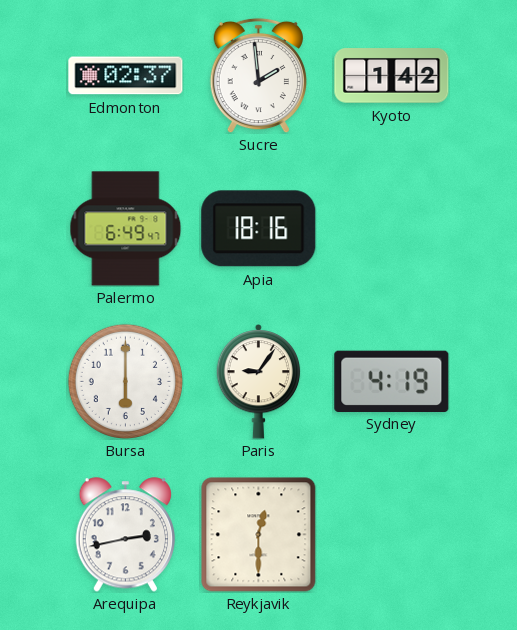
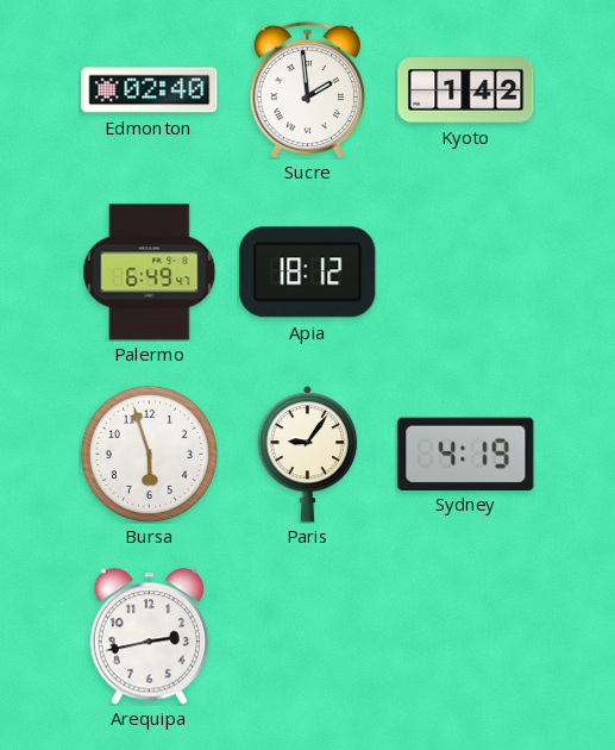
Edmonton: 02:37 -> 02:40
Apia: 18:16 -> 18:12
Bursa: 6:00 -> 5:57
Reykjavik: 12:30 -> none
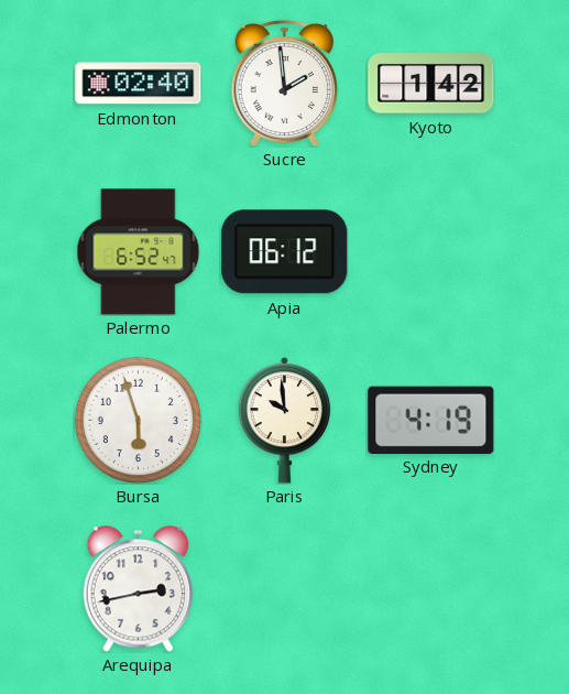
Palermo: 6:49 -> 6:52
Apia: 18:12 -> 06:12
Paris: 9:06 -> 9:59
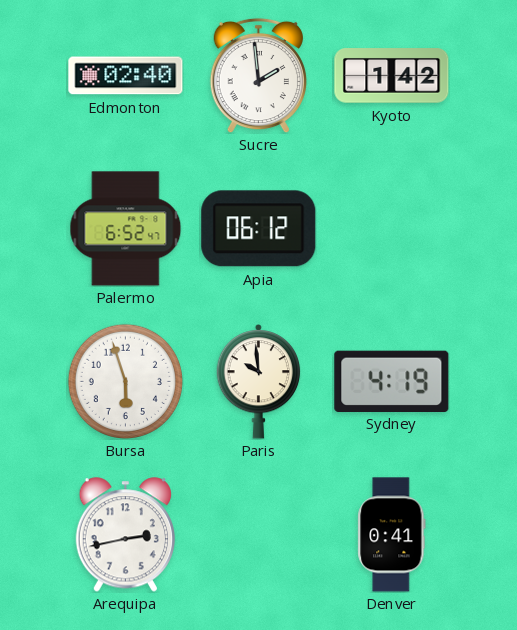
Denver: none -> 0:41
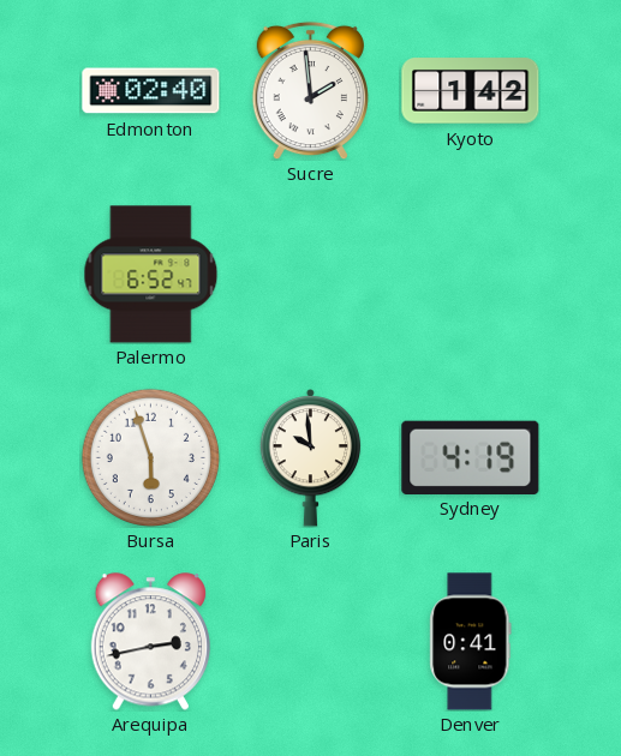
Apia: 06:12 -> none
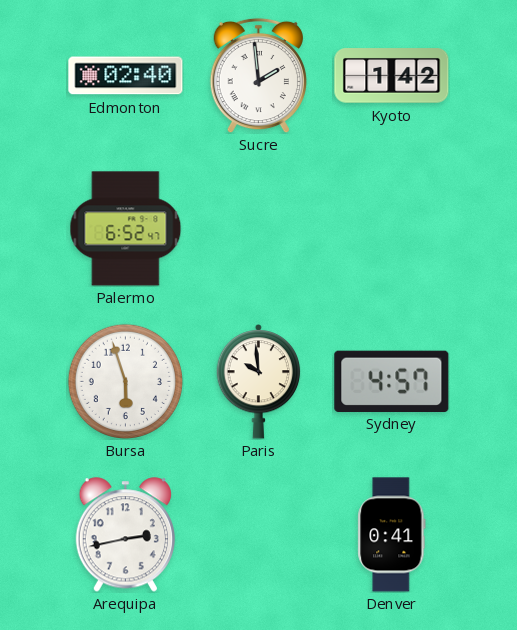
Sydney: 4:19 -> 4:57
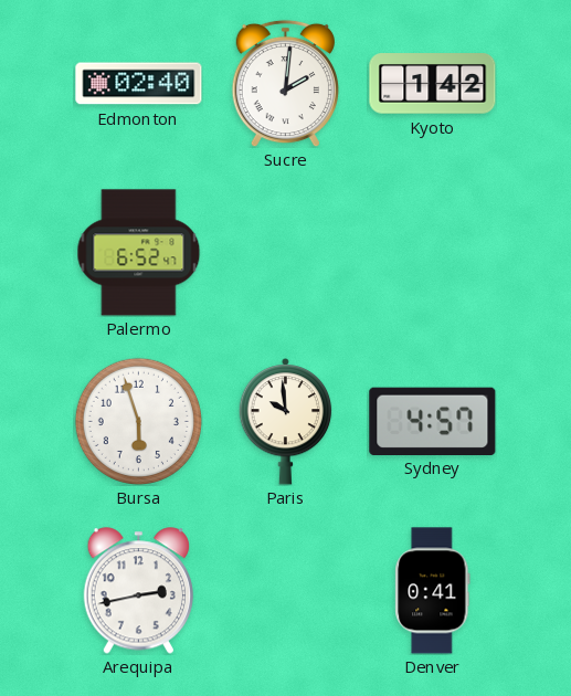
Sucre: 1:59 -> 2:01
